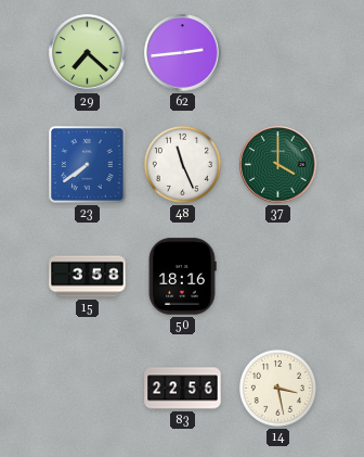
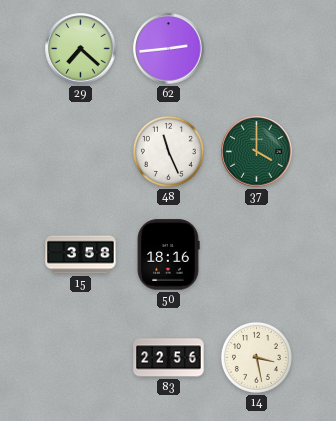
23: 7:39 -> none
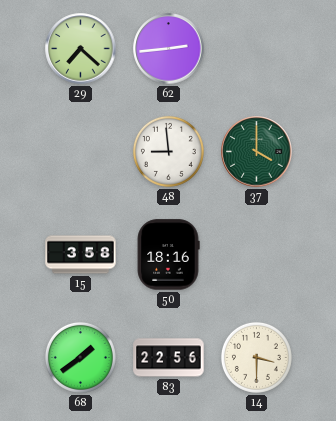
48: 11:26 -> 8:59
68: none -> 1:39
14: 3:28 -> 3:30
